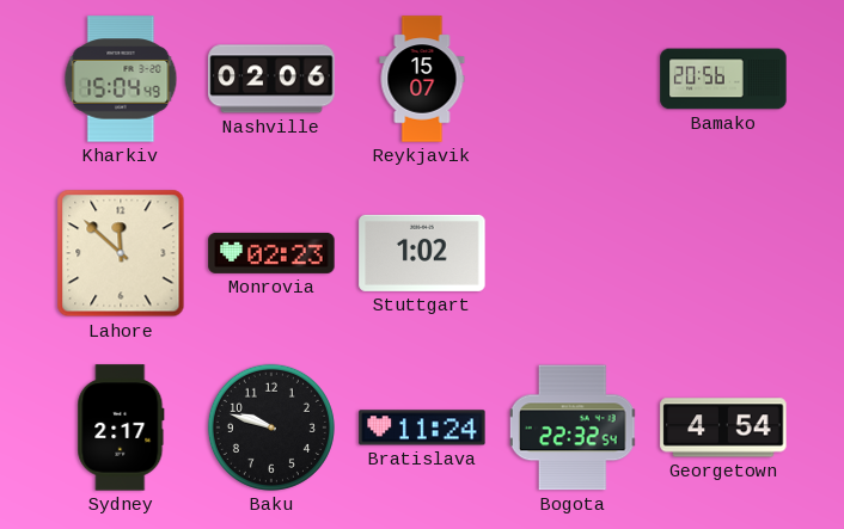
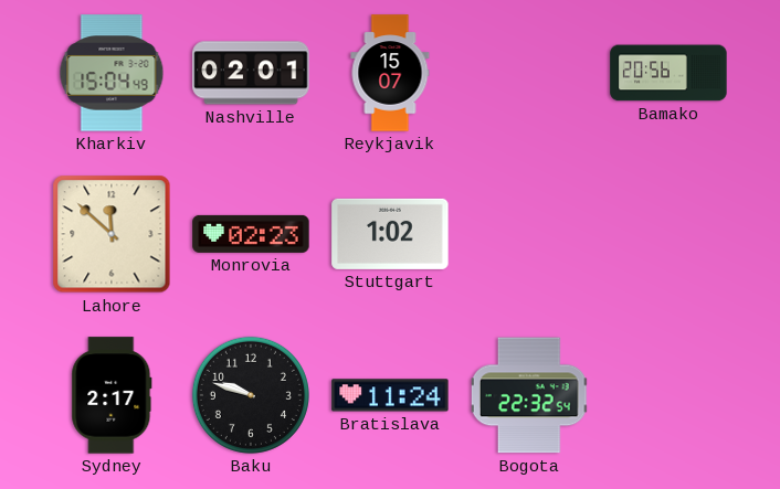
Nashville: 02:06 -> 02:01
Georgetown: 4:54 -> none
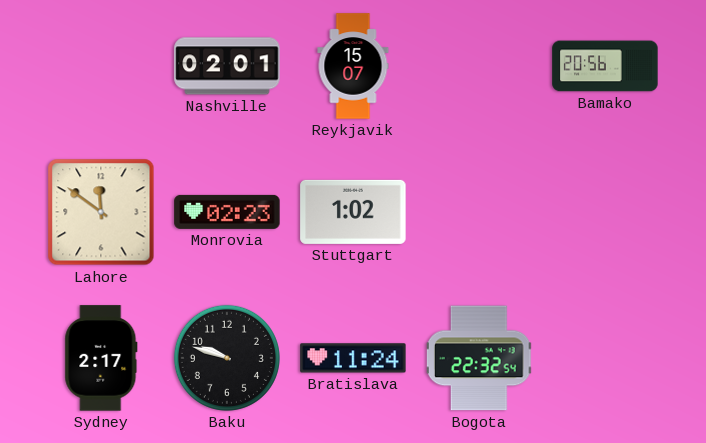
Kharkiv: 15:04 -> none
Lahore: 11:52 -> 11:51
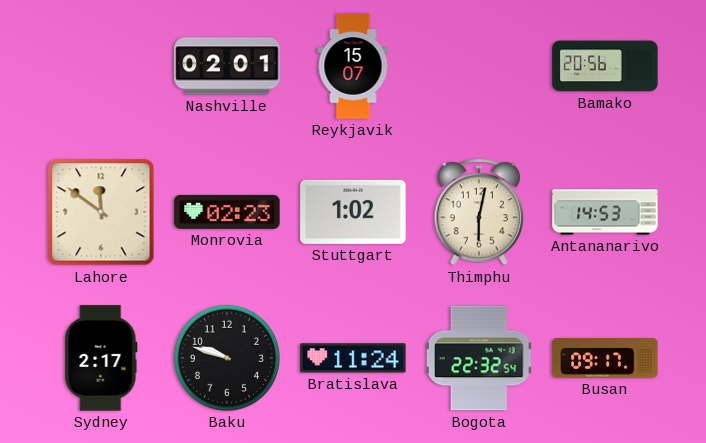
Thimphu: none -> 6:02
Antananarivo: none -> 14:53
Busan: none -> 09:17
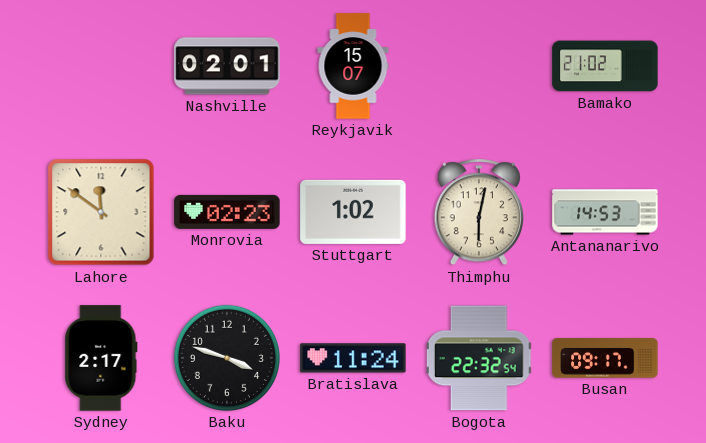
Bamako: 20:56 -> 21:02
Baku: 9:48 -> 3:48
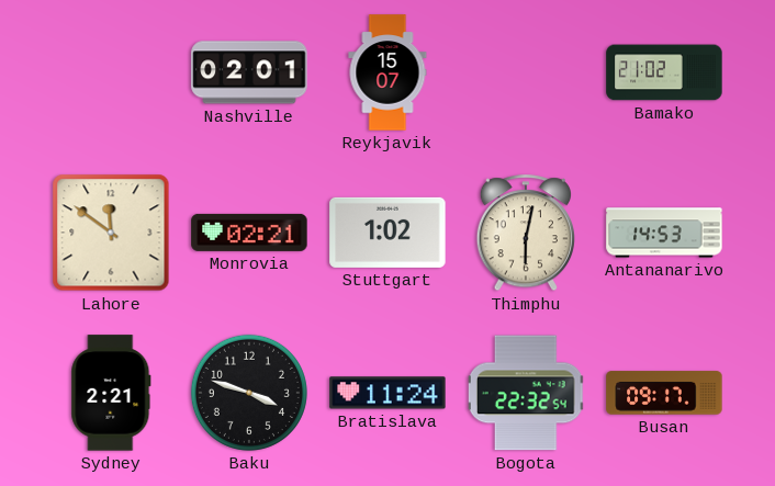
Monrovia: 02:23 -> 02:21
Sydney: 2:17 -> 2:21
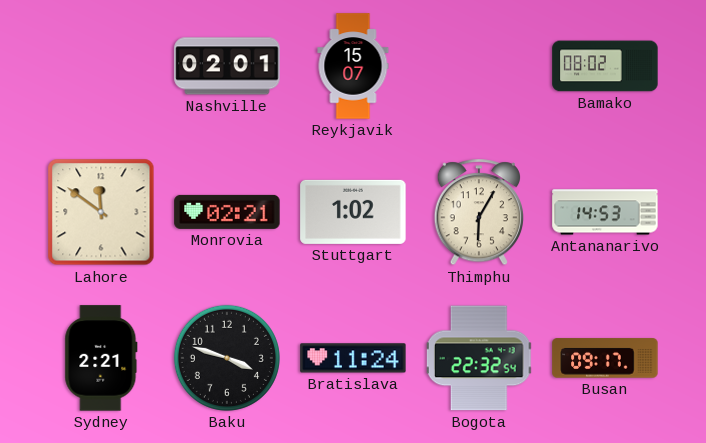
Bamako: 21:02 -> 08:02
Thimphu: 6:02 -> 6:05
